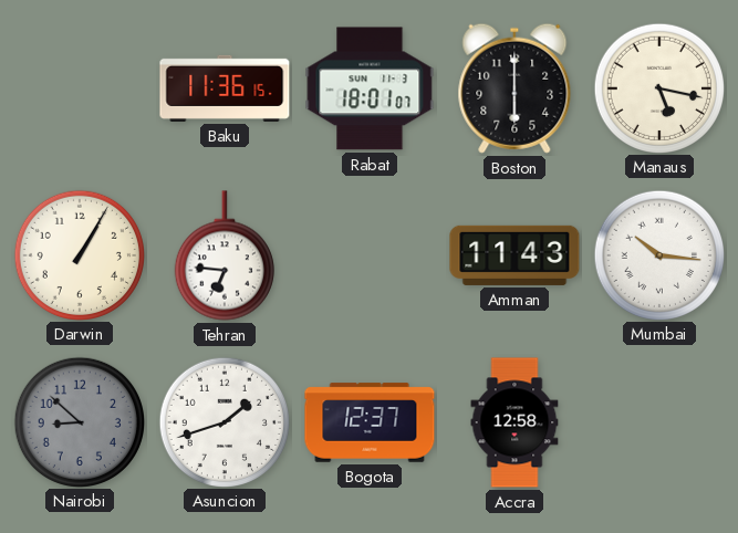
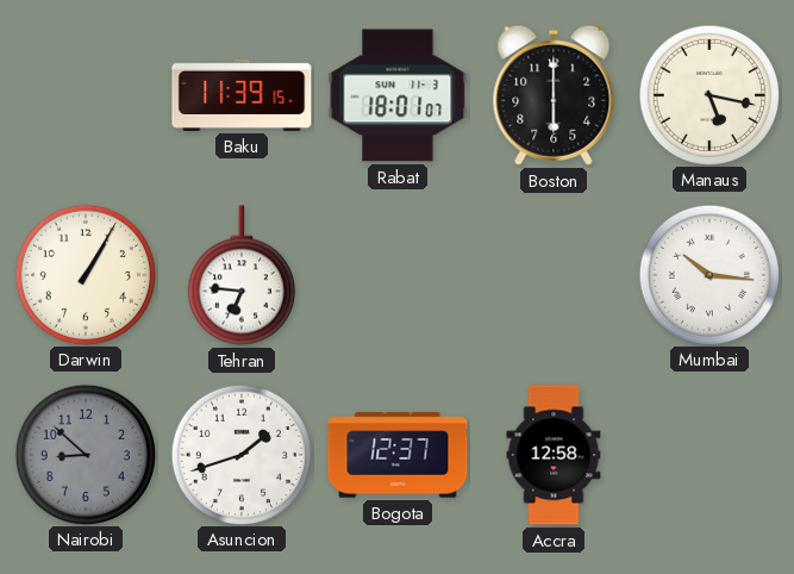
Baku: 11:36 -> 11:39
Amman: 11:43 -> none
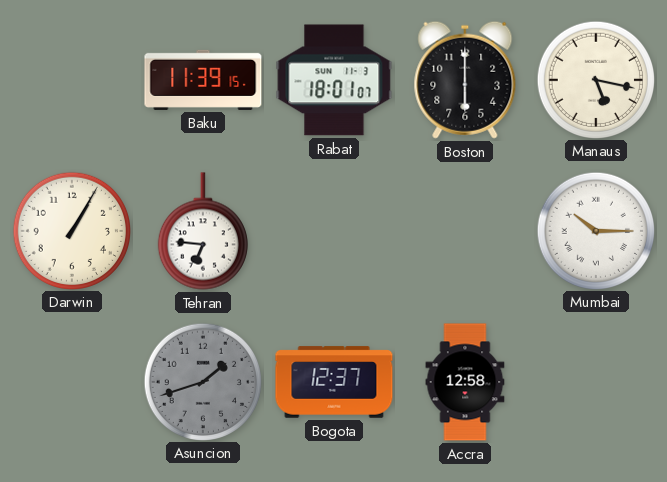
Mumbai: 10:16 -> 10:15
Nairobi: 8:52 -> none
Asuncion dial: white -> grey
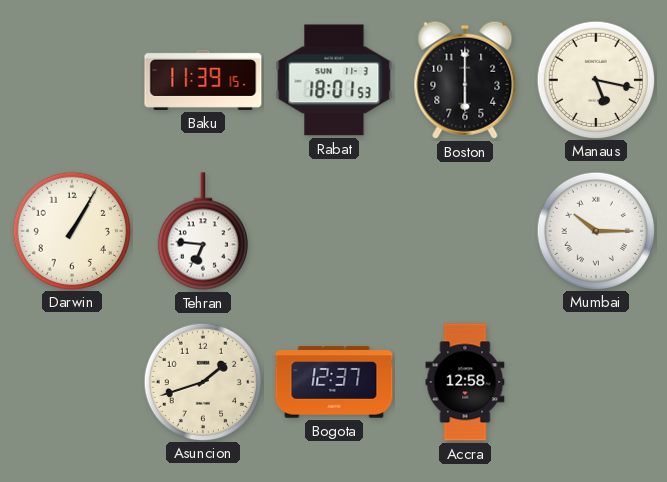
Rabat: 18:01:07 -> 18:01:53
Asuncion dial: grey -> cream
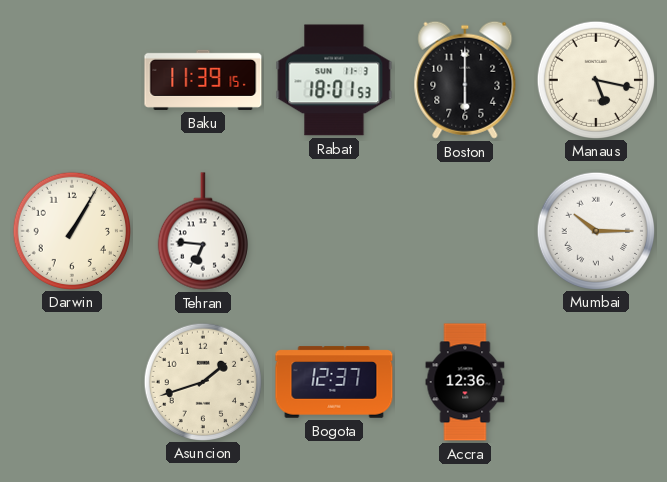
Accra: 12:58 -> 12:36
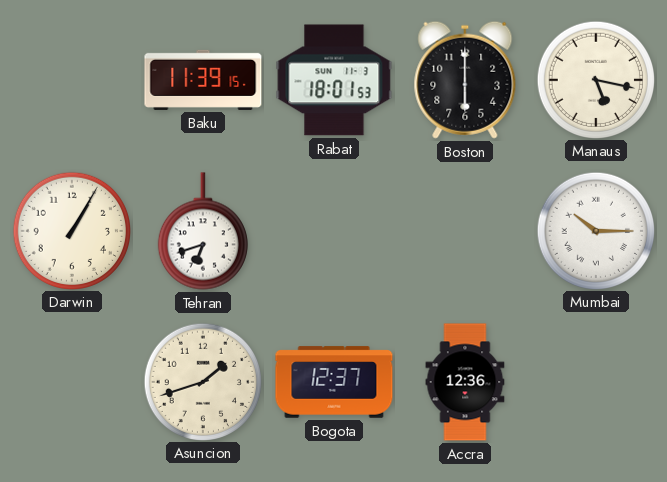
Tehran: 6:46 -> 6:42
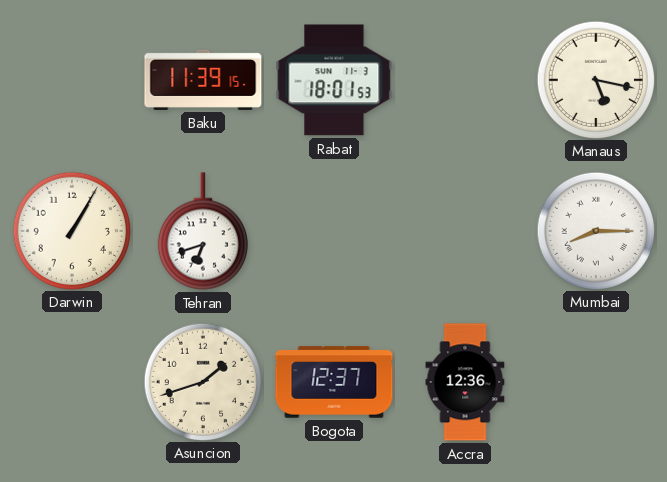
Boston: 6:00 -> none
Mumbai: 10:15 -> 8:15
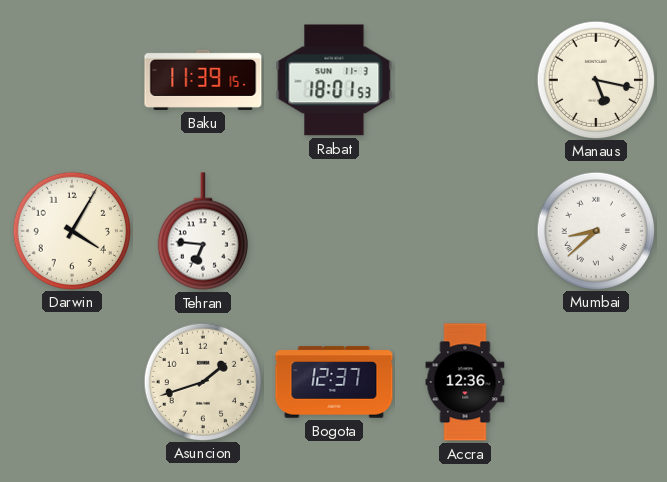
Darwin: 1:05 -> 4:05
Tehran: 6:42 -> 6:46
Mumbai: 8:15 -> 8:38
